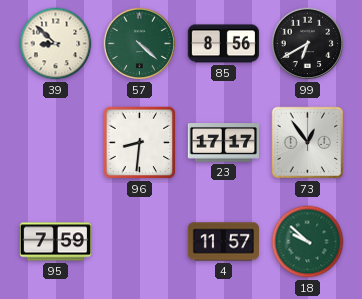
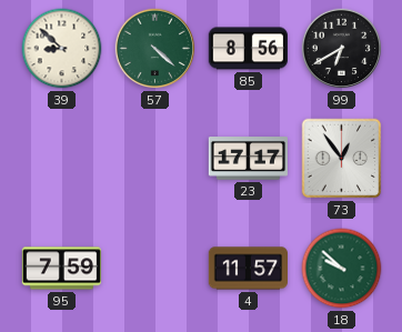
96: 8:31 -> none
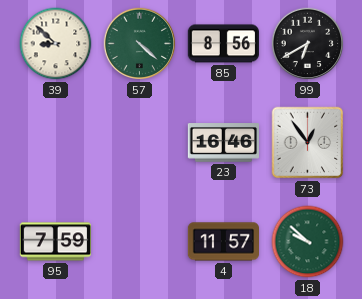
23: 17:17 -> 16:46
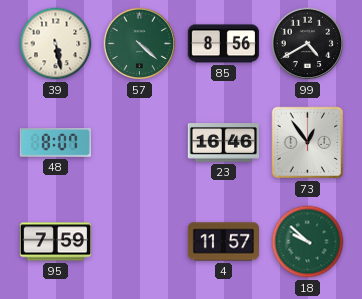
39: 8:52 -> 5:28
99: 6:40 -> 4:40
48: none -> 8:07
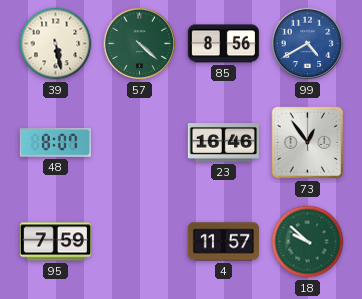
99 dial: black -> blue
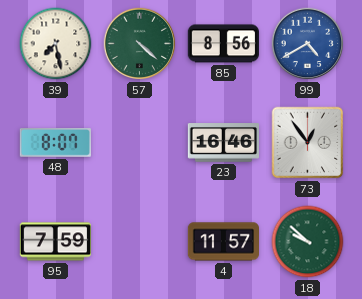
39: 5:28 -> 7:28
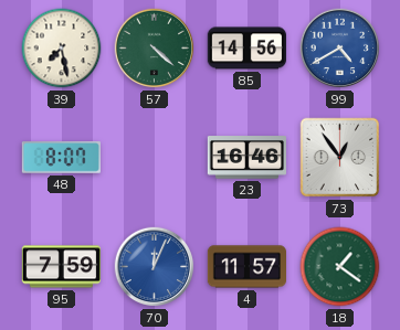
85: 8:56 -> 14:56
70: none -> 12:04
18: 9:52 -> 1:21
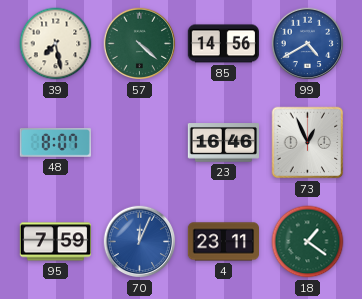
73: 12:54 -> 12:56
4: 11:57 -> 23:11
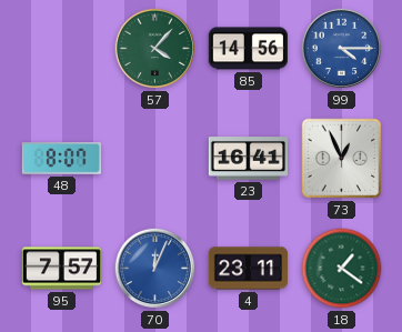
39: 7:28 -> none
57: 4:22 -> 4:07
99: 4:40 -> 4:15
23: 16:46 -> 16:41
95: 7:59 -> 7:57
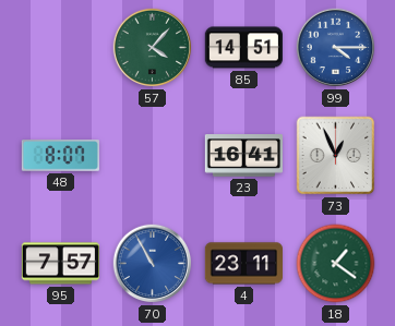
85: 14:56 -> 14:51
70: 12:04 -> 10:55
